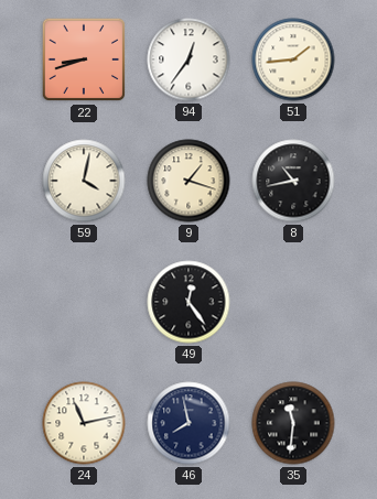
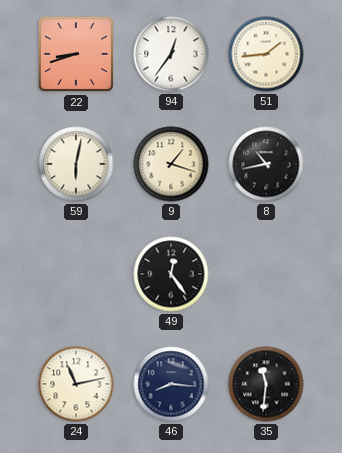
59: 4:02 -> 6:02
46: 7:58 -> 8:16
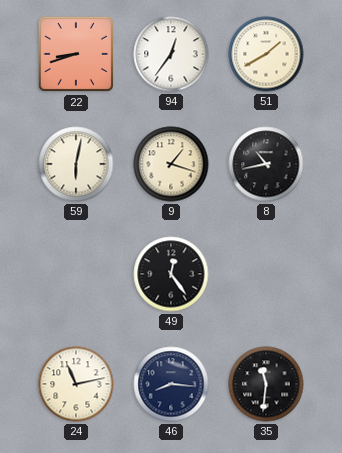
51: 1:44 -> 1:40
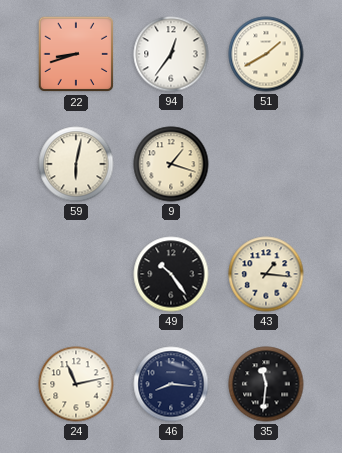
8: 10:43 -> none
49: 12:24 -> 10:24
43: none -> 1:16
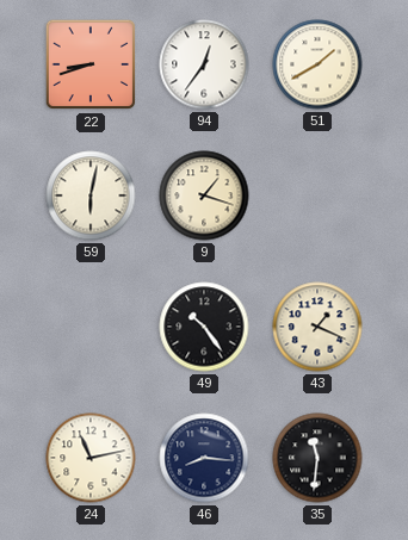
43: 1:16 -> 1:19
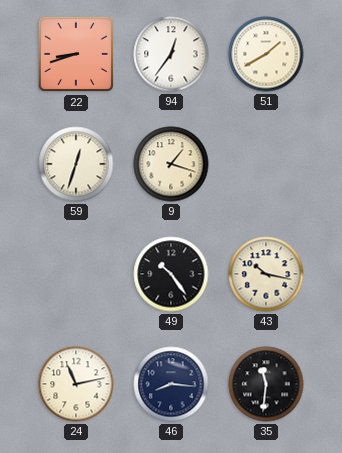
59: 6:02 -> 12:33
43: 1:19 -> 10:17
